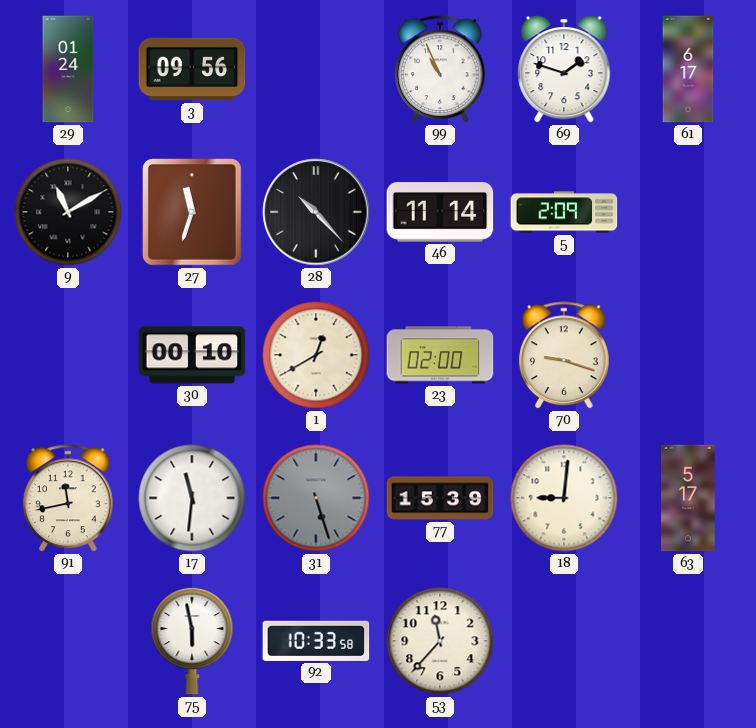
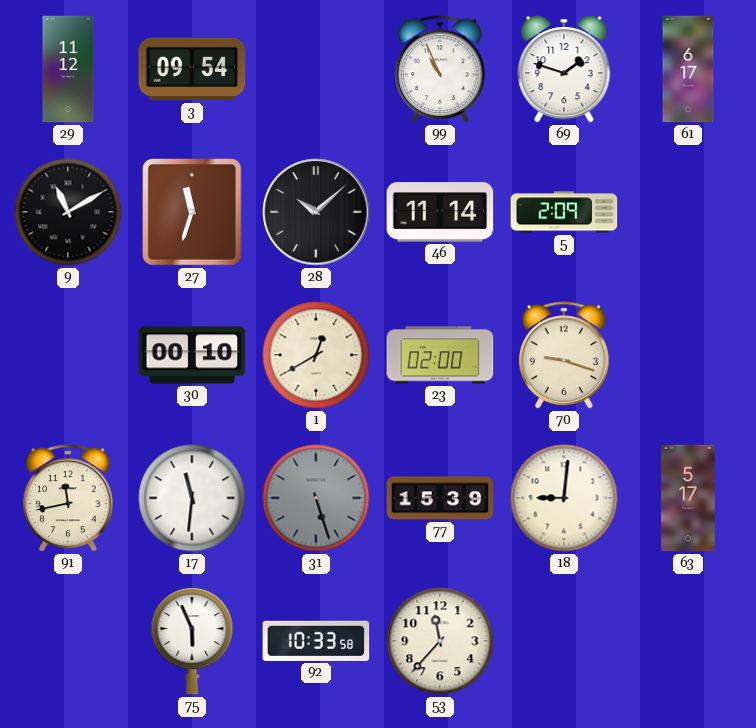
29: 01:24 -> 11:12
3: 09:56 -> 09:54
28: 10:23 -> 10:08
75: 5:58 -> 5:56
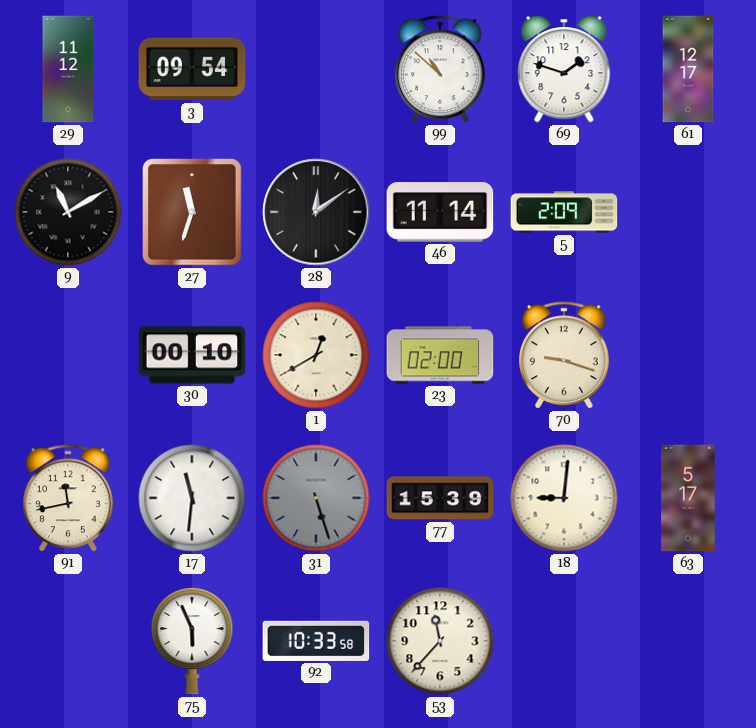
99: 10:56 -> 10:52
61: 6:17 -> 12:17
28: 10:08 -> 12:09
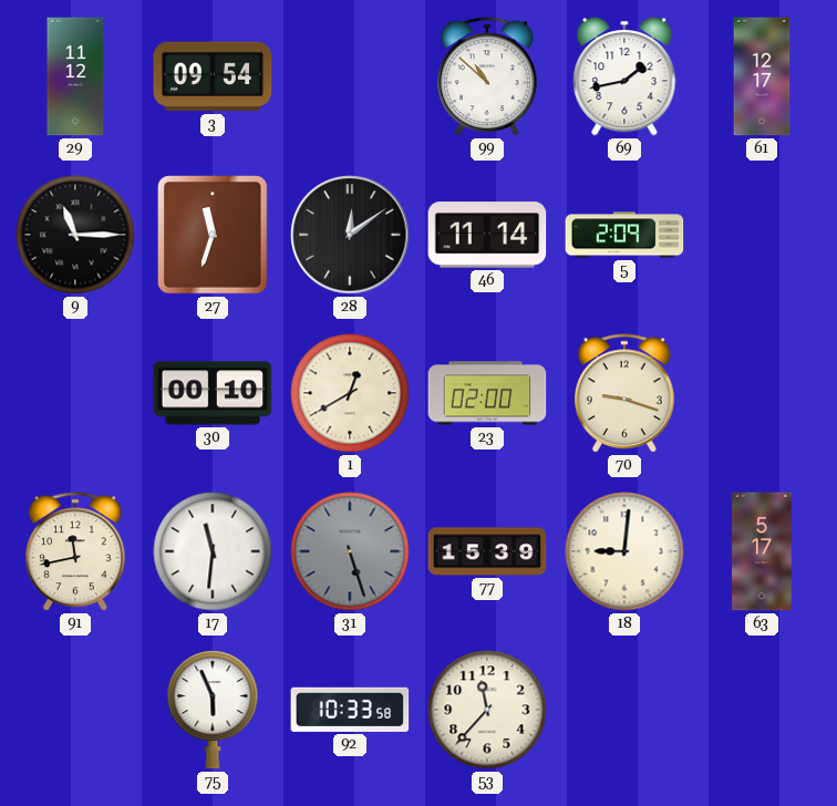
69: 1:48 -> 1:43
9: 11:10 -> 11:15
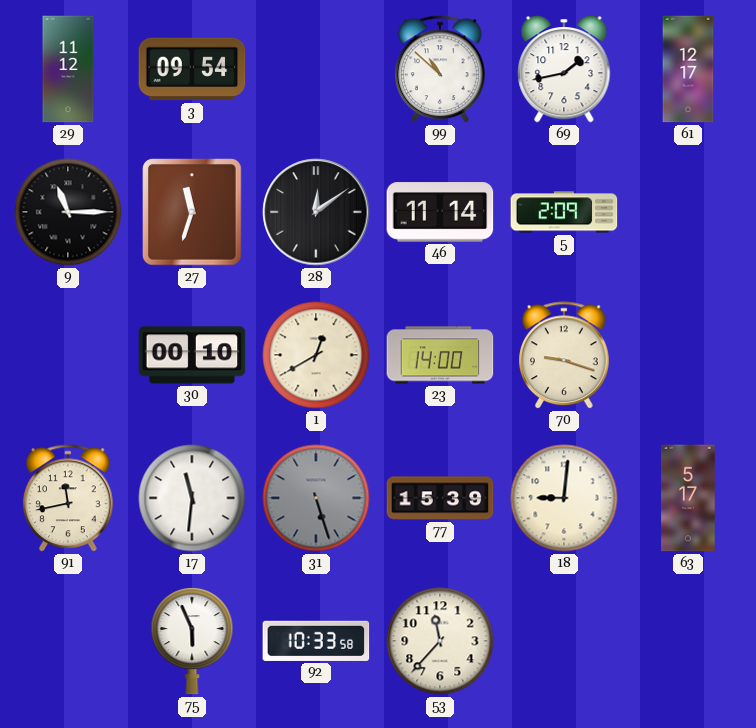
23: 02:00 -> 14:00
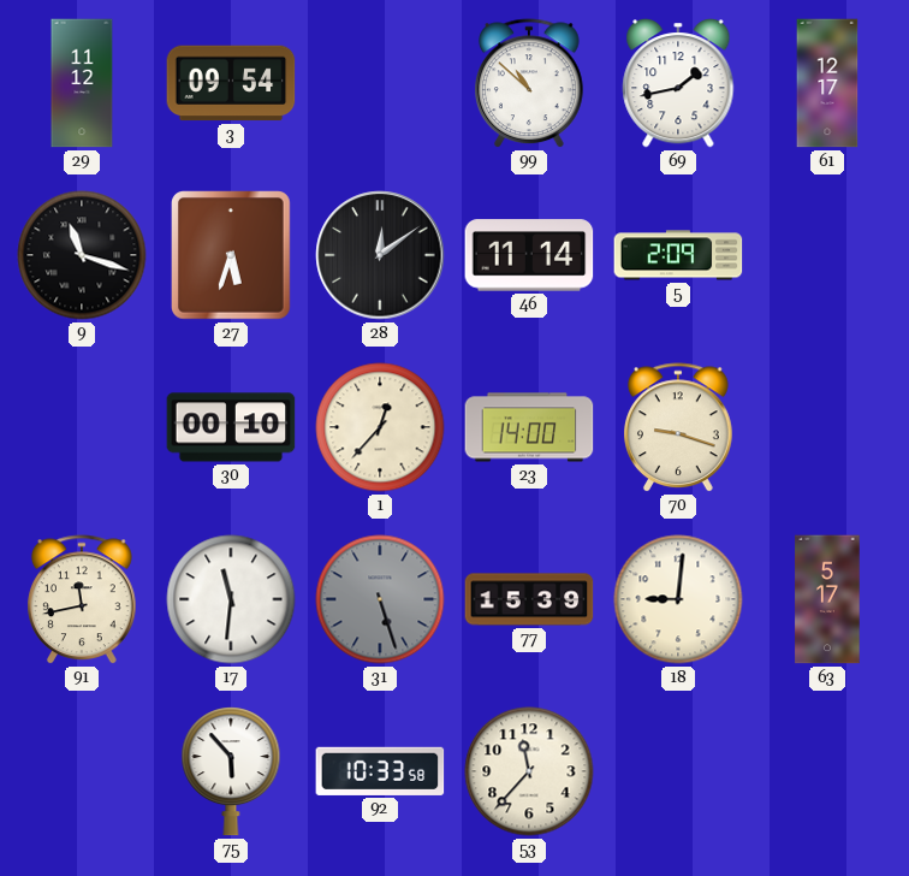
9: 11:15 -> 11:18
27: 11:33 -> 5:33
1: 12:40 -> 12:37
75: 5:56 -> 5:53
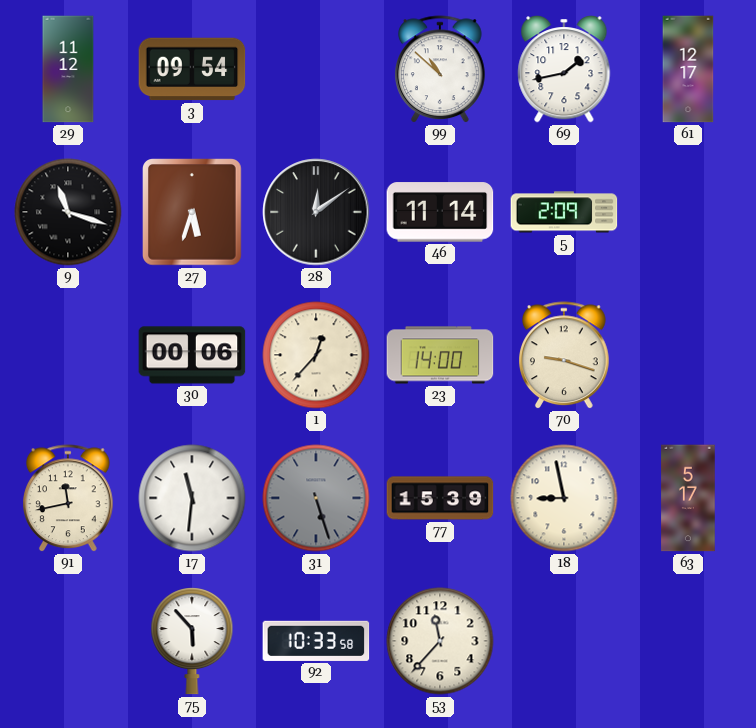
30: 00:10 -> 00:06
18: 9:01 -> 8:58
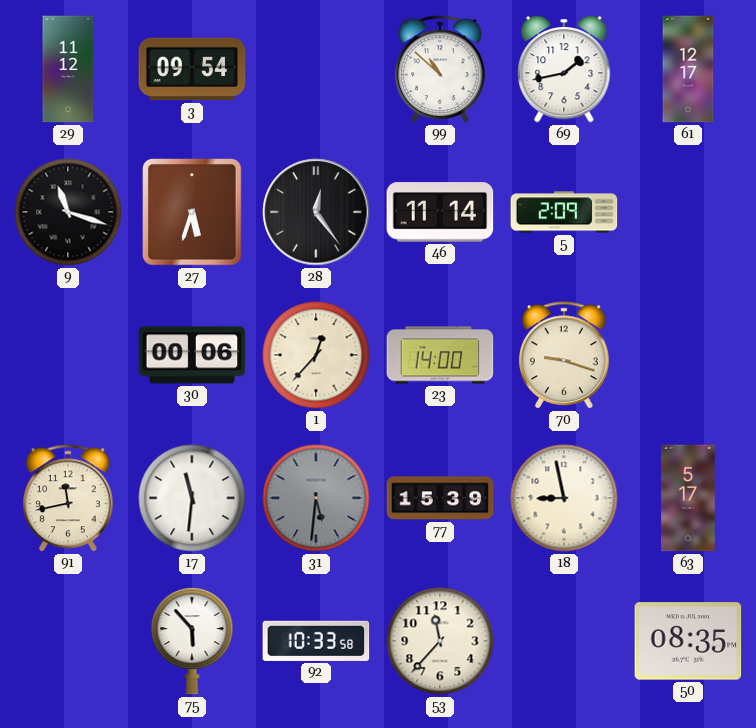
28: 12:09 -> 12:24
31: 5:27 -> 5:31
50: none -> 08:35
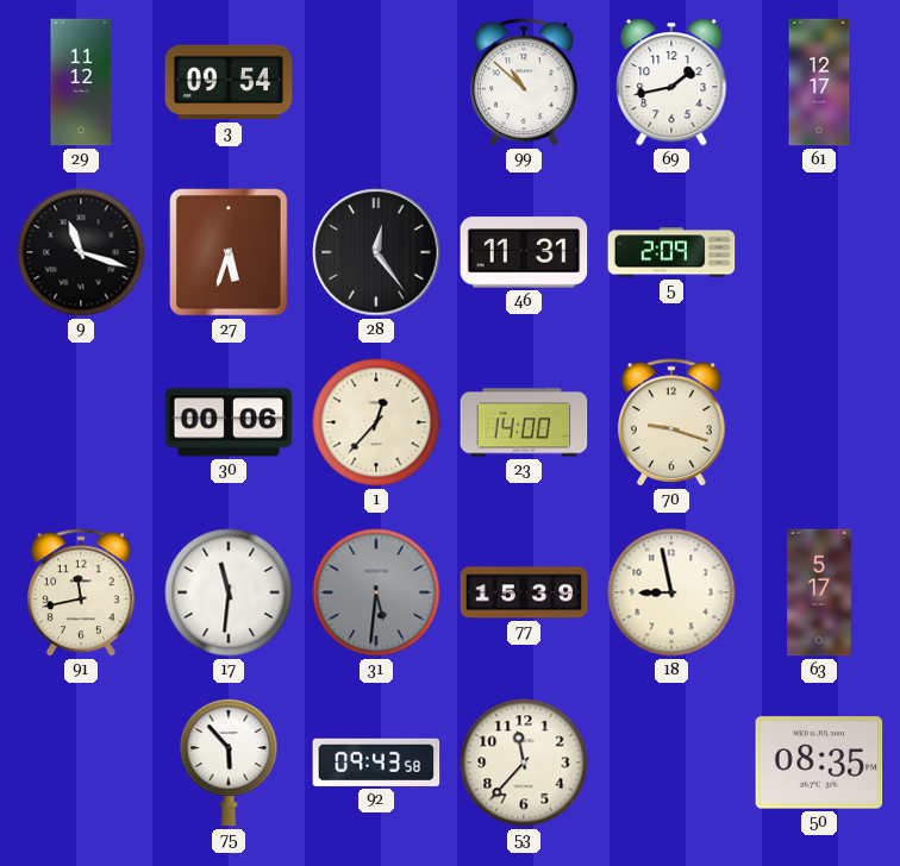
46: 11:14 -> 11:31
92: 10:33 -> 09:43
